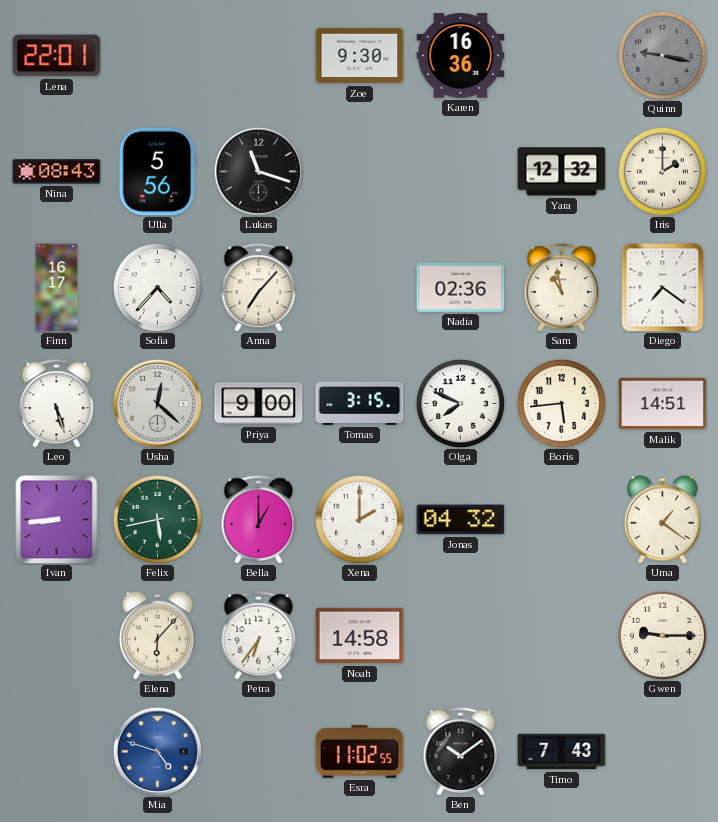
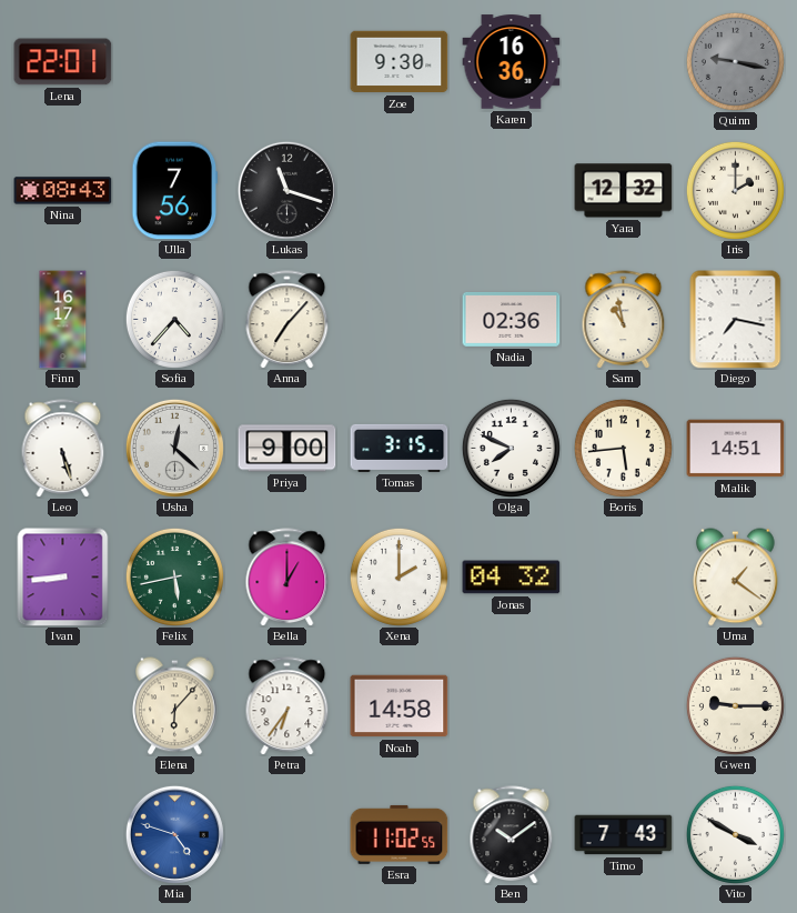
Ulla: 5:56 -> 7:56
Diego: 7:21 -> 7:17
Vito: none -> 3:50
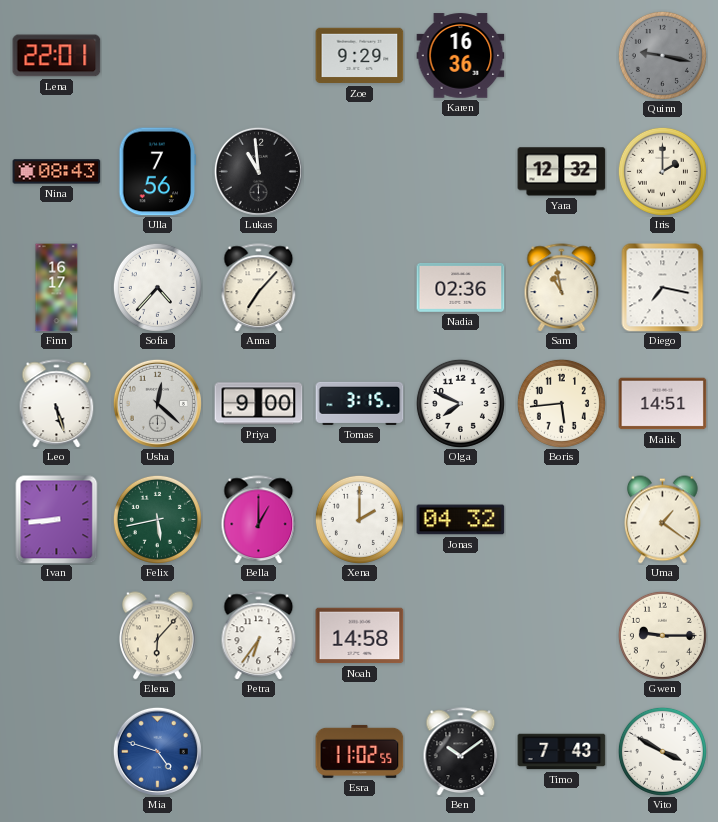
Zoe: 9:30 -> 9:29
Lukas: 11:18 -> 10:59
